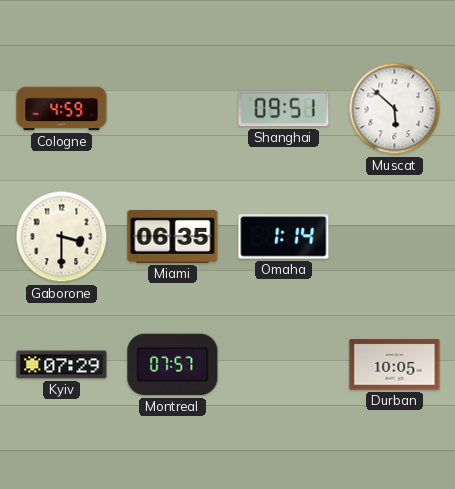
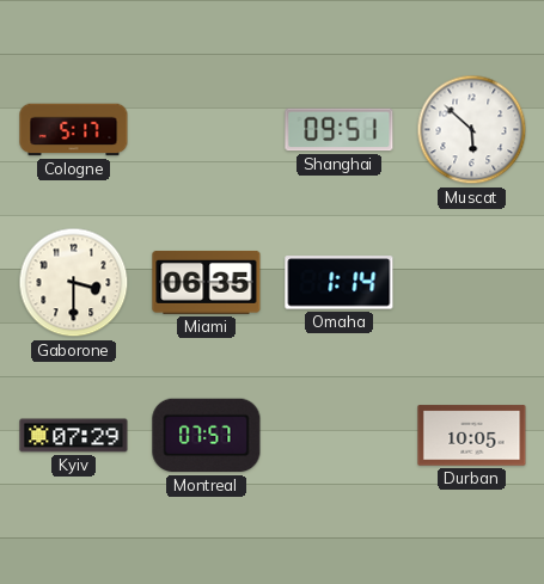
Cologne: 4:59 -> 5:17
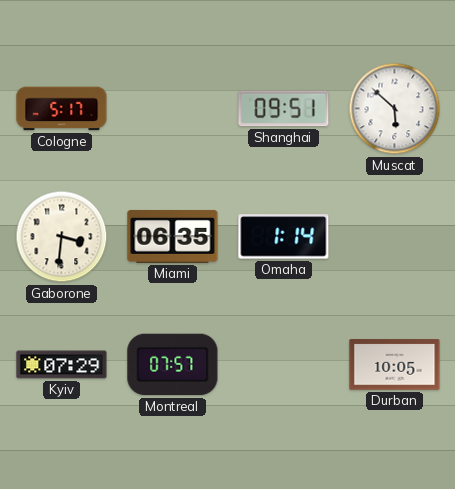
Gaborone: 3:30 -> 3:31
